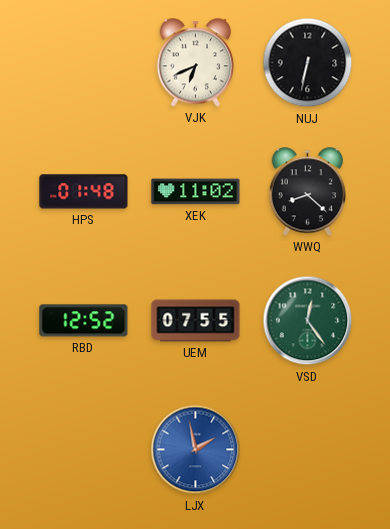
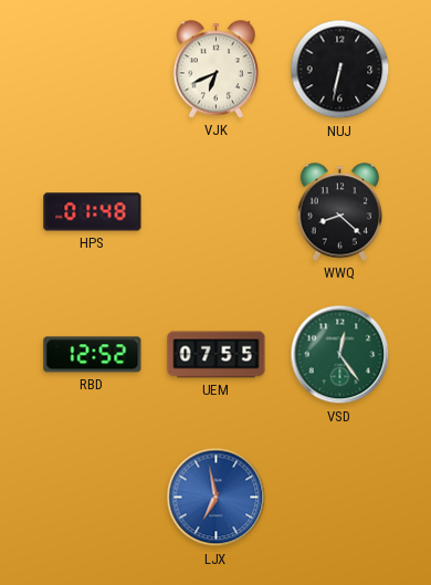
XEK: 11:02 -> none
LJX: 1:58 -> 6:58
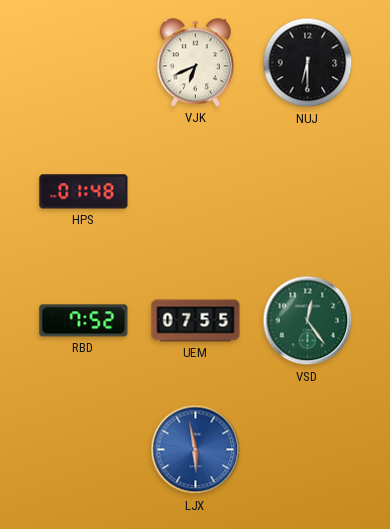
NUJ: 6:32 -> 6:30
WWQ: 8:22 -> none
RBD: 12:52 -> 7:52
LJX: 6:58 -> 5:58
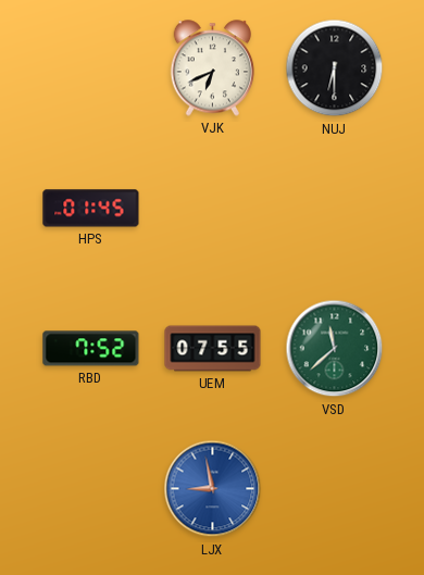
HPS: 01:48 -> 01:45
VSD: 12:24 -> 11:38
LJX: 5:58 -> 8:58
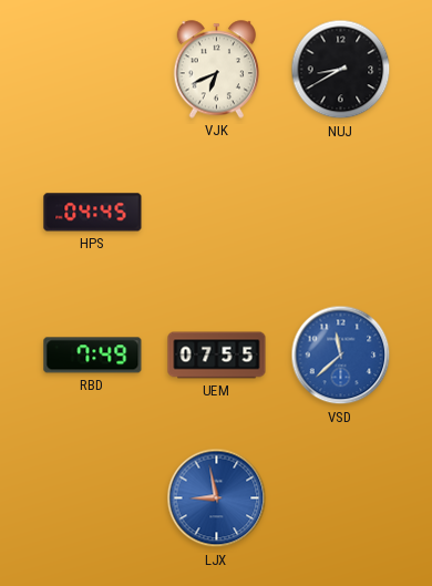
NUJ: 6:30 -> 8:40
HPS: 01:45 -> 04:45
RBD: 7:52 -> 7:49
VSD dial: green -> blue
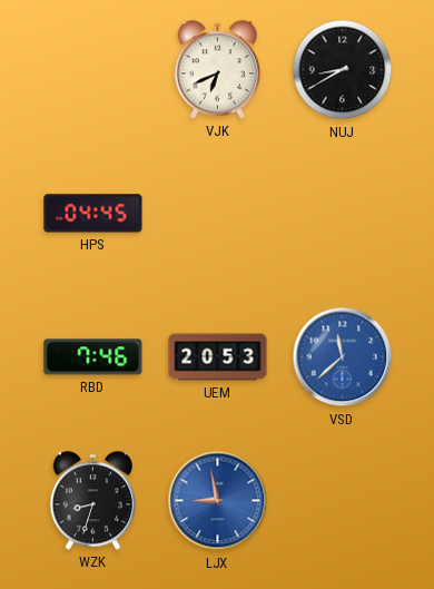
RBD: 7:49 -> 7:46
UEM: 07:55 -> 20:53
WZK: none -> 8:33
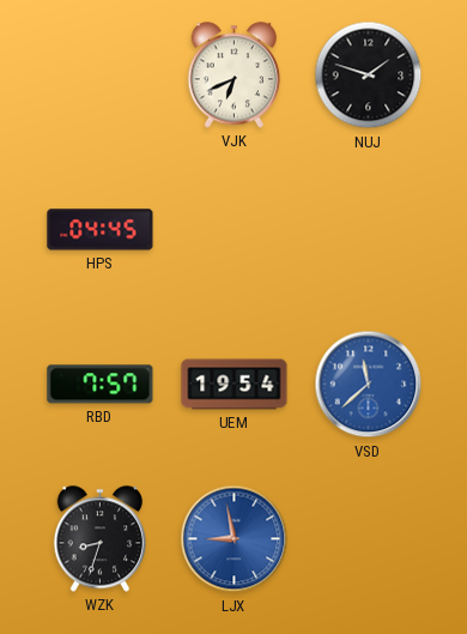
NUJ: 8:40 -> 1:48
RBD: 7:46 -> 7:57
UEM: 20:53 -> 19:54
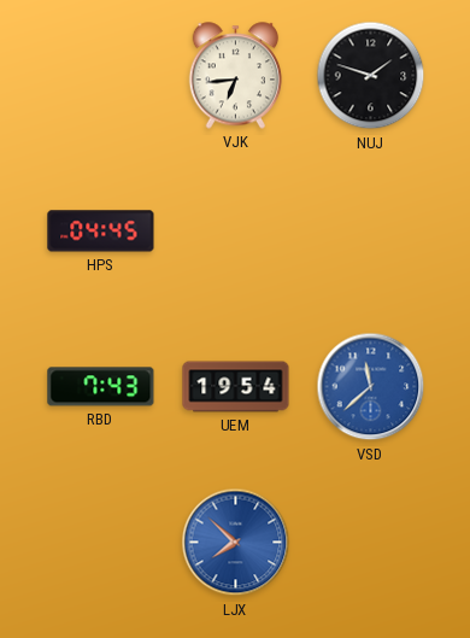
VJK: 6:41 -> 6:44
RBD: 7:57 -> 7:43
WZK: 8:33 -> none
LJX: 8:58 -> 7:52
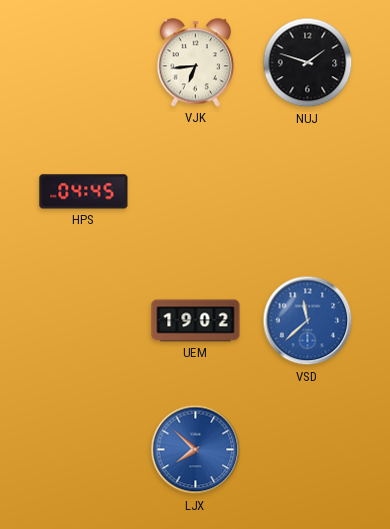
RBD: 7:43 -> none
UEM: 19:54 -> 19:02
